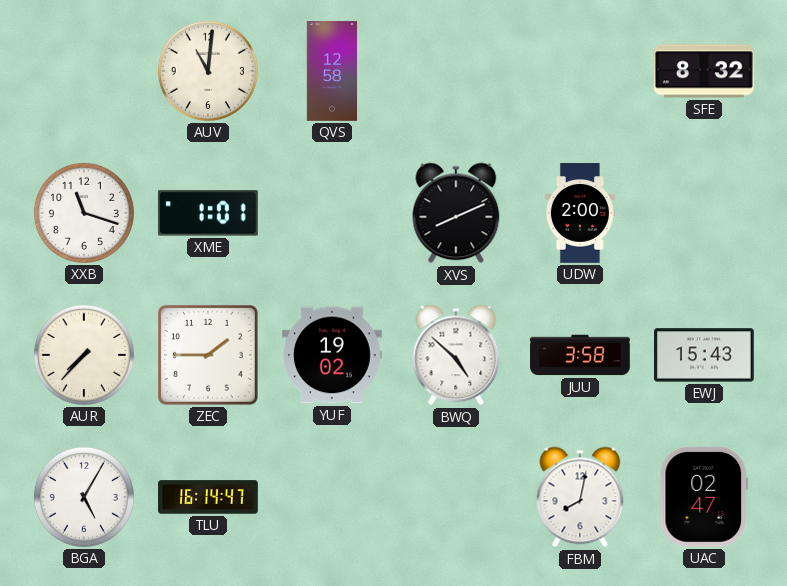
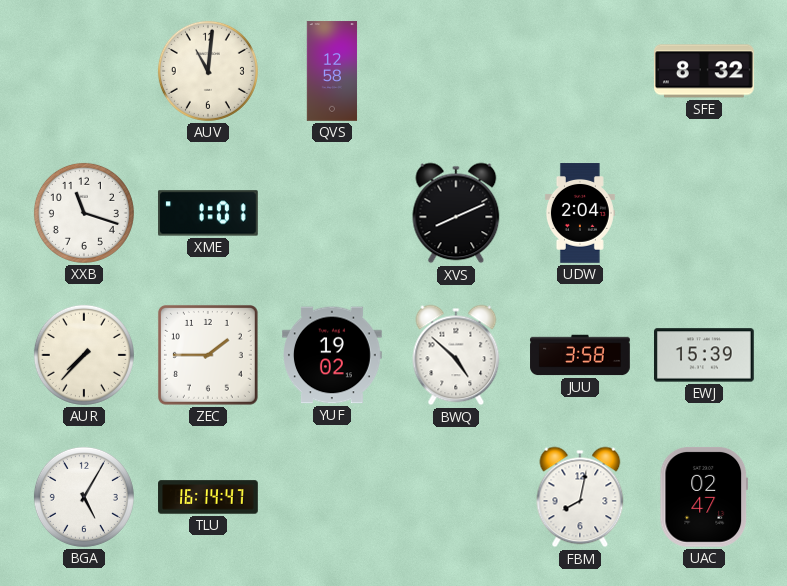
UDW: 2:00 -> 2:04
EWJ: 15:43 -> 15:39
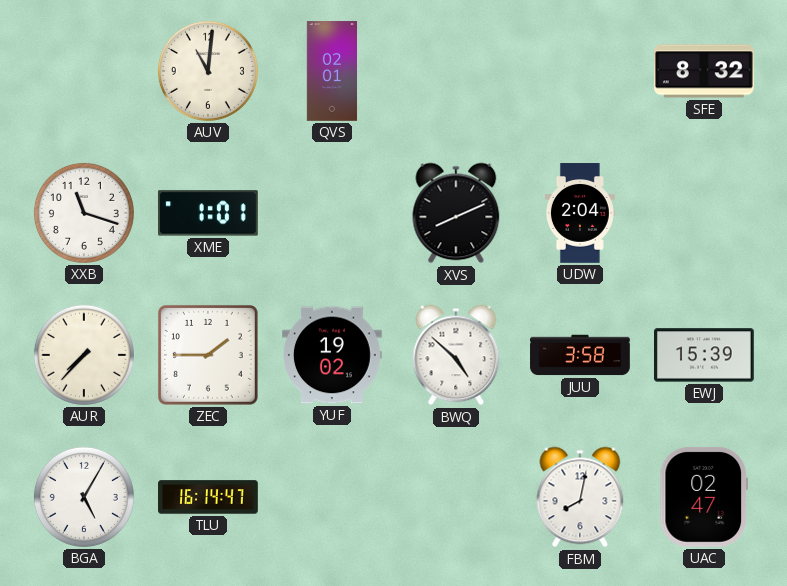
QVS: 12:58 -> 02:01
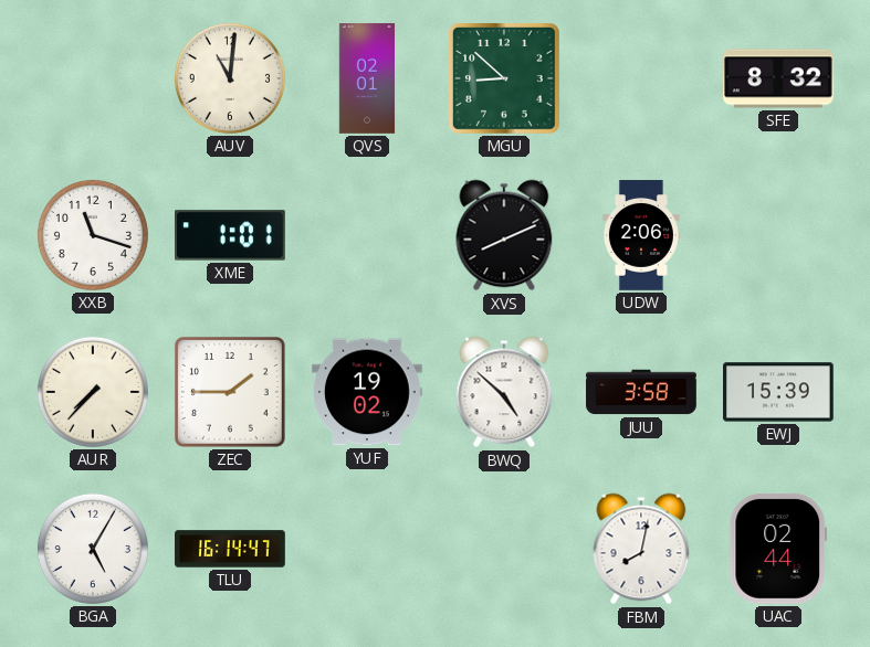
MGU: none -> 8:52
UDW: 2:04 -> 2:06
UAC: 02:47 -> 02:44
